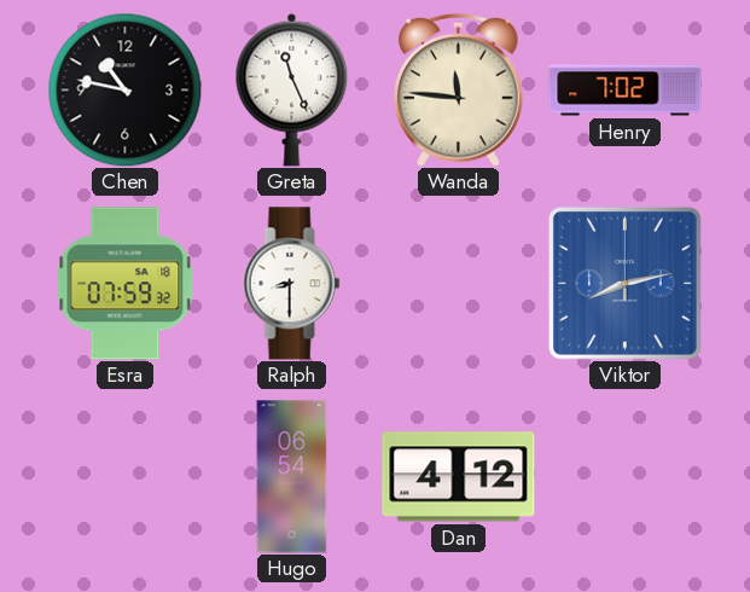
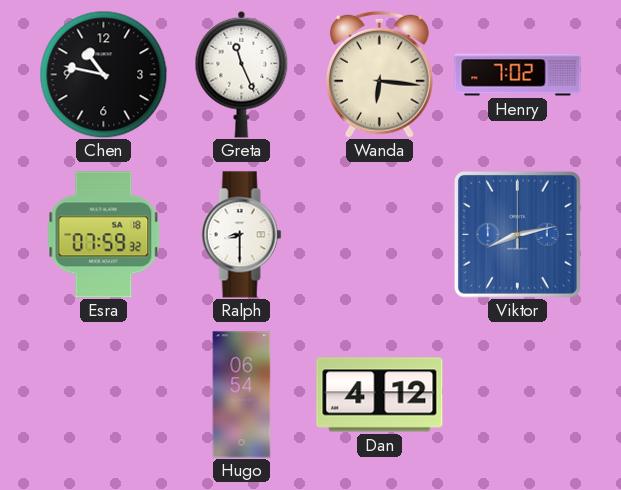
Wanda: 11:46 -> 6:16
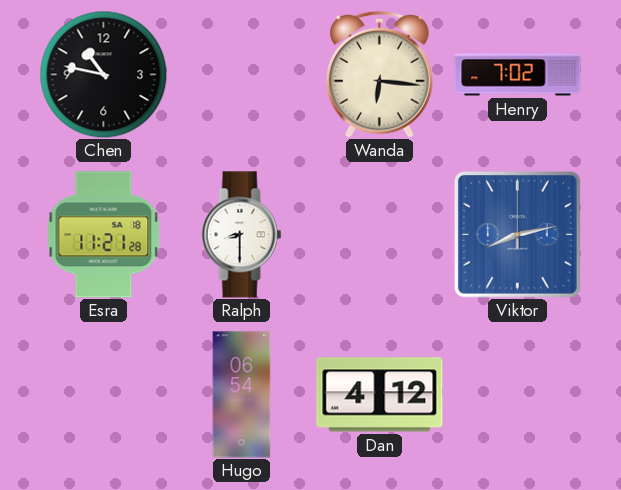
Greta: 11:26 -> none
Esra: 07:59 -> 11:21
